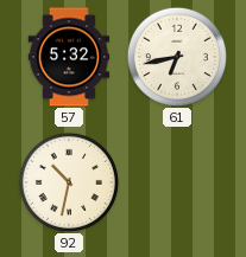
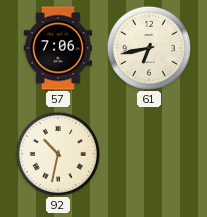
57: 5:32 -> 7:06
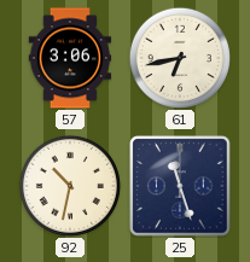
57: 7:06 -> 3:06
25: none -> 11:27
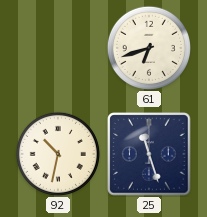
57: 3:06 -> none
61: 6:43 -> 6:42
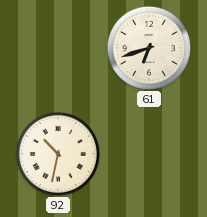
25: 11:27 -> none
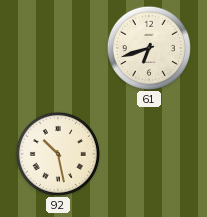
92: 10:32 -> 10:28
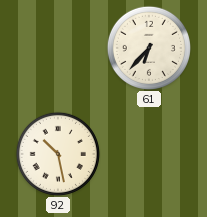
61: 6:42 -> 6:37
